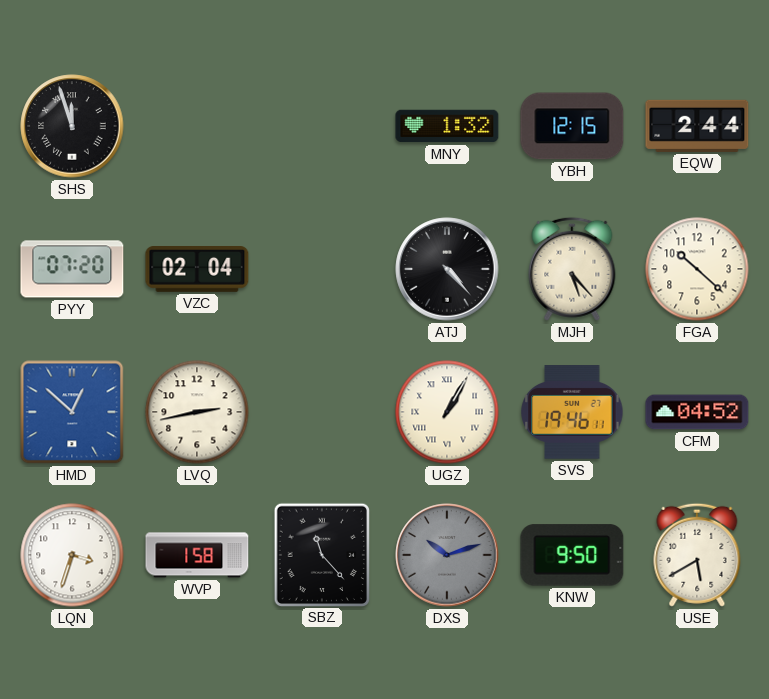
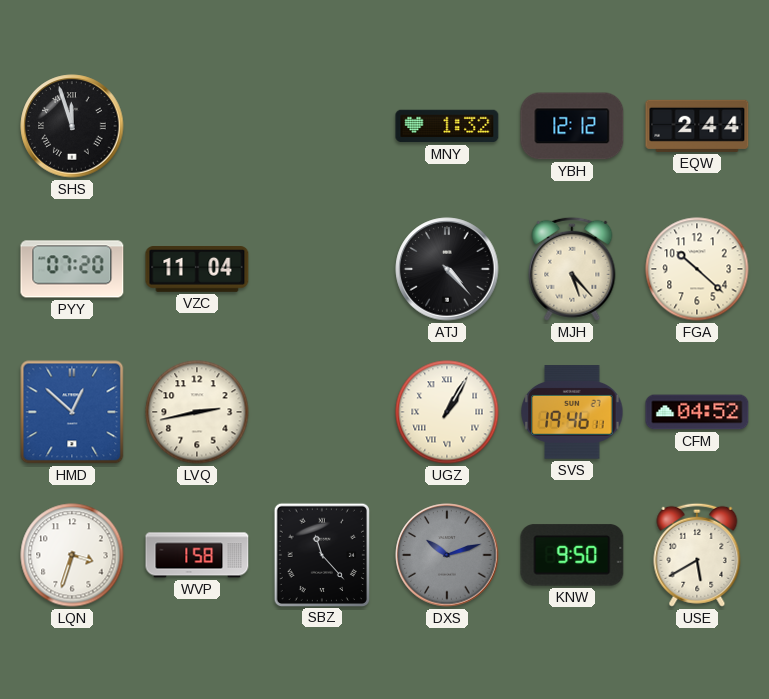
YBH: 12:15 -> 12:12
VZC: 02:04 -> 11:04
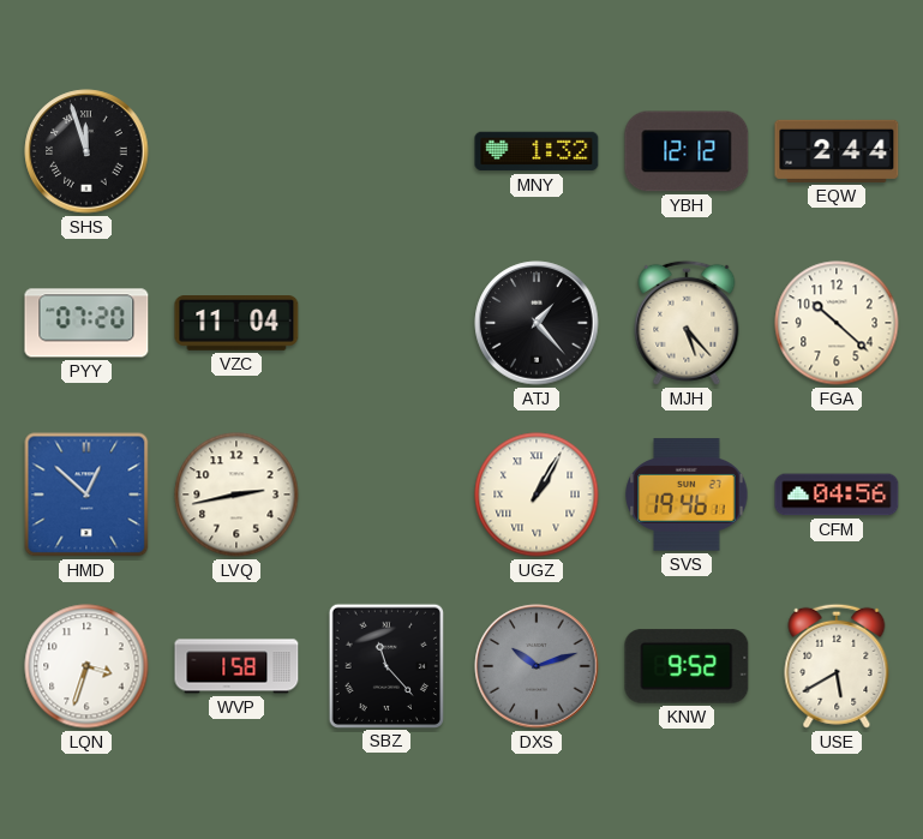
ATJ: 4:23 -> 1:23
CFM: 04:52 -> 04:56
KNW: 9:50 -> 9:52
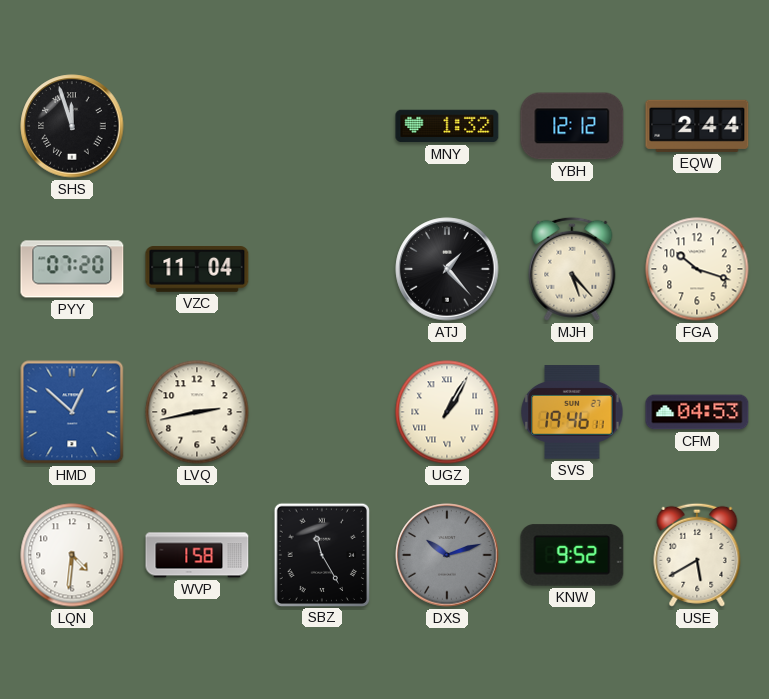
FGA: 10:22 -> 10:18
CFM: 04:56 -> 04:53
LQN: 3:33 -> 4:31
SBZ: 11:23 -> 11:25
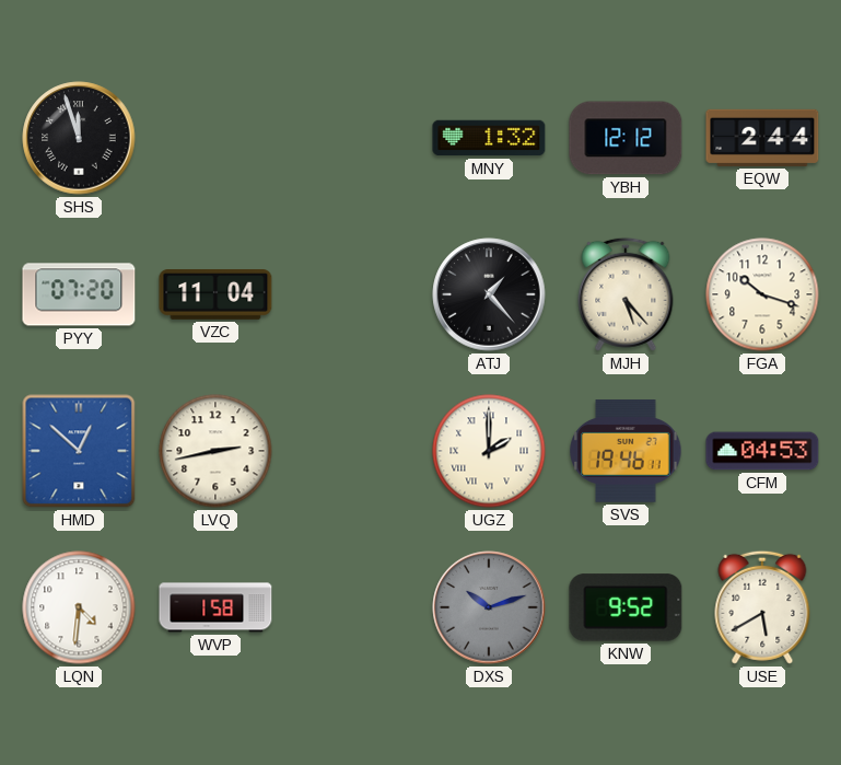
UGZ: 1:05 -> 2:00
SBZ: 11:25 -> none
